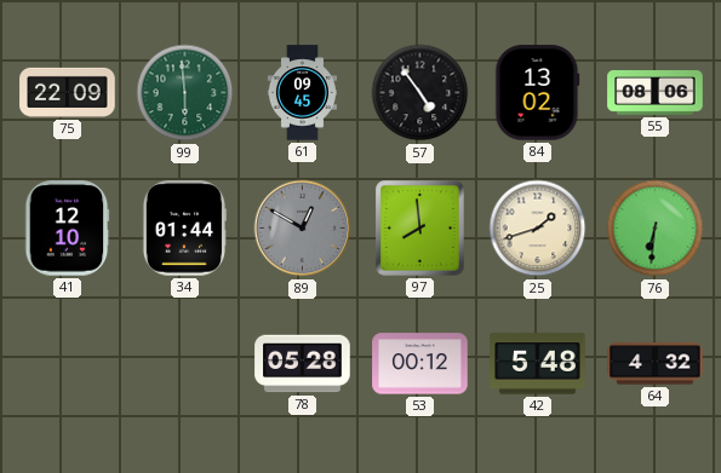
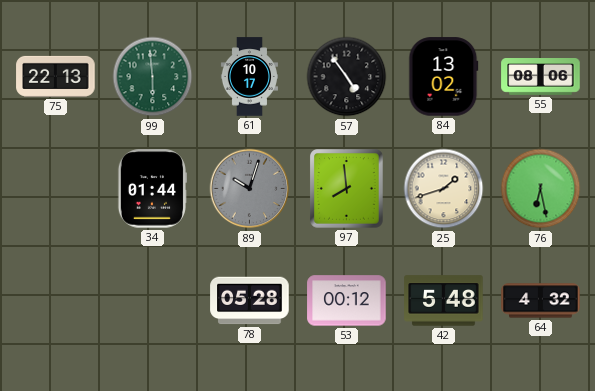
75: 22:09 -> 22:13
61: 09:45 -> 10:17
41: 12:10 -> none
89: 12:50 -> 10:03
76: 6:31 -> 6:28
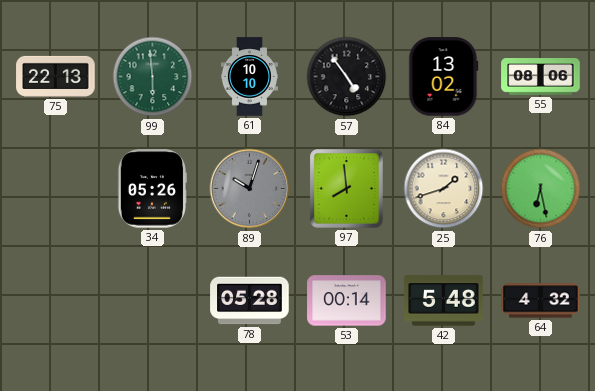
61: 10:17 -> 10:10
34: 01:44 -> 05:26
53: 00:12 -> 00:14
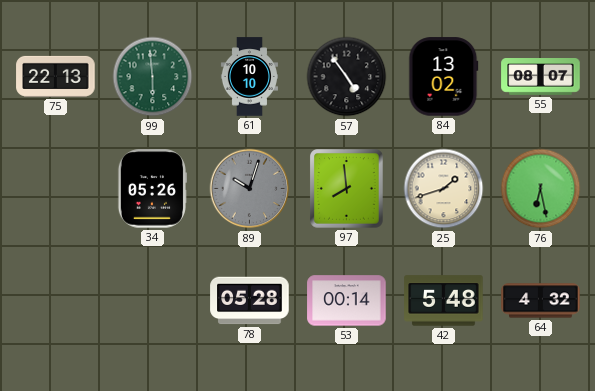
55: 08:06 -> 08:07
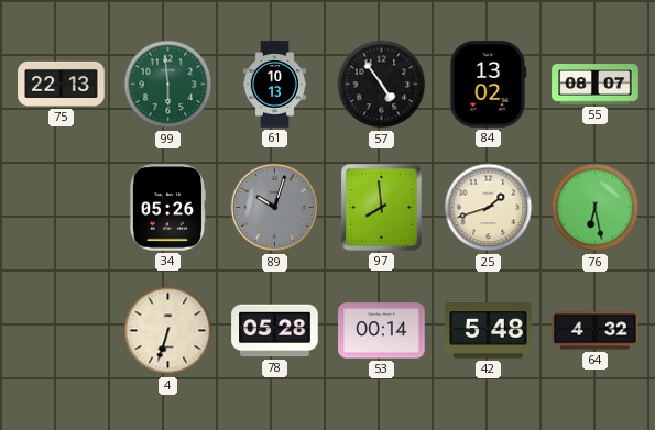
61: 10:10 -> 10:13
4: none -> 6:33
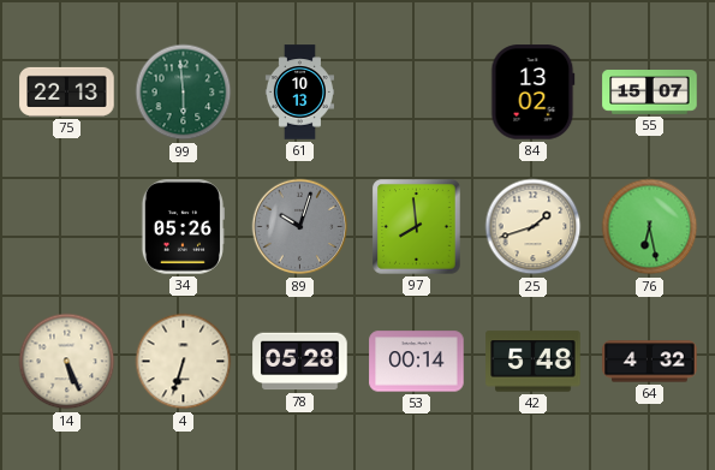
57: 4:54 -> none
55: 08:07 -> 15:07
14: none -> 5:26
